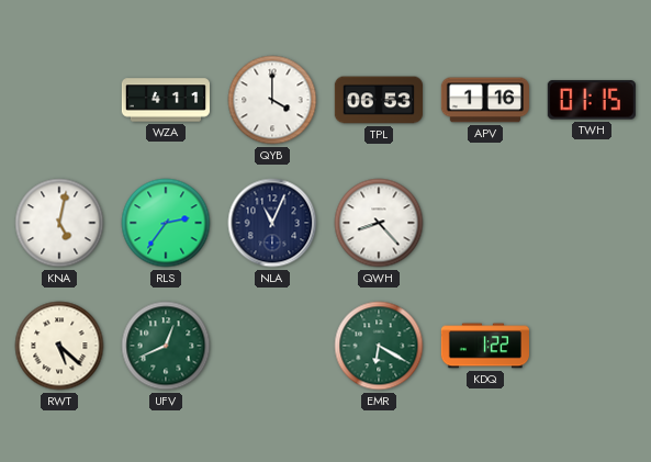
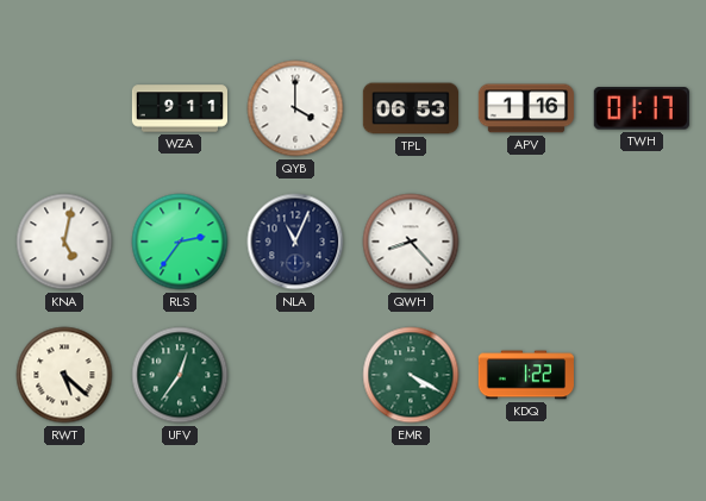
WZA: 4:11 -> 9:11
TWH: 01:15 -> 01:17
UFV: 12:41 -> 12:36
EMR: 6:20 -> 4:20
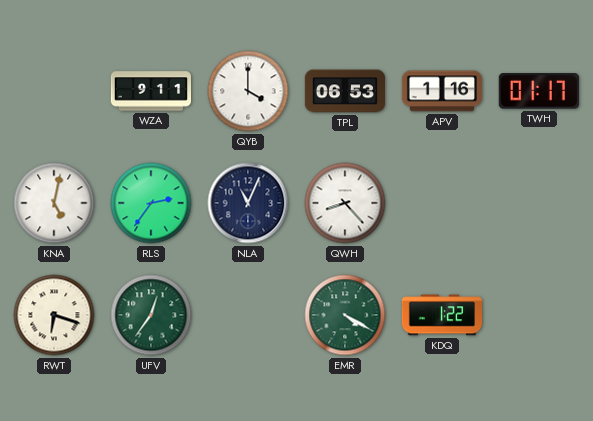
RWT: 5:22 -> 6:18
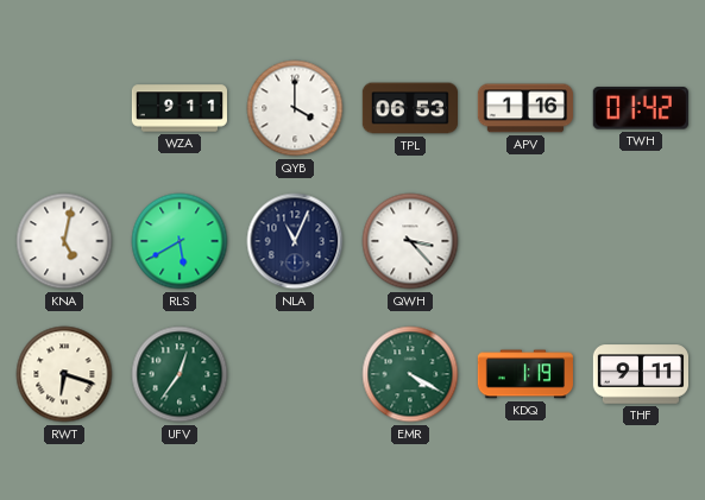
TWH: 01:17 -> 01:42
RLS: 2:36 -> 5:40
QWH: 8:23 -> 3:23
KDQ: 1:22 -> 1:19
THF: none -> 9:11
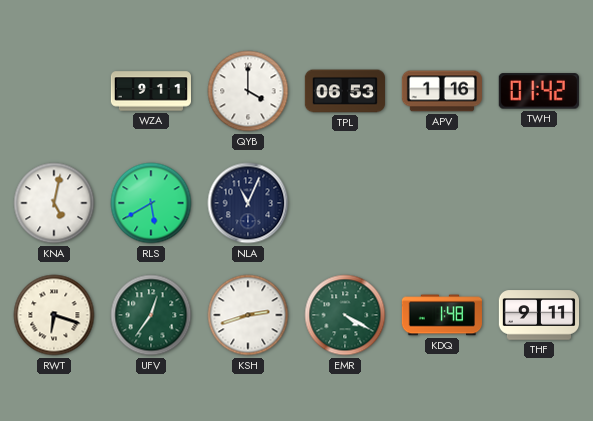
QWH: 3:23 -> none
KSH: none -> 2:42
KDQ: 1:19 -> 1:48
